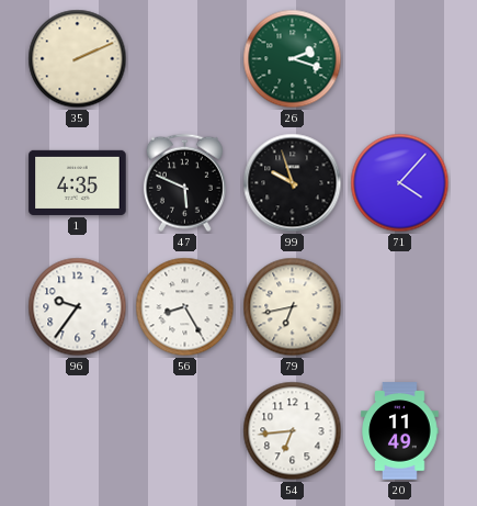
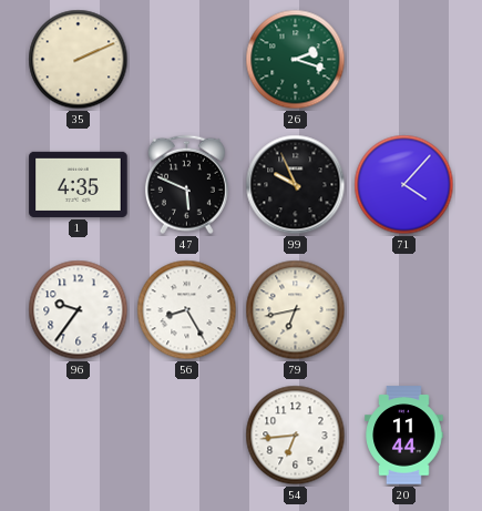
99: 9:57 -> 9:56
20: 11:49 -> 11:44
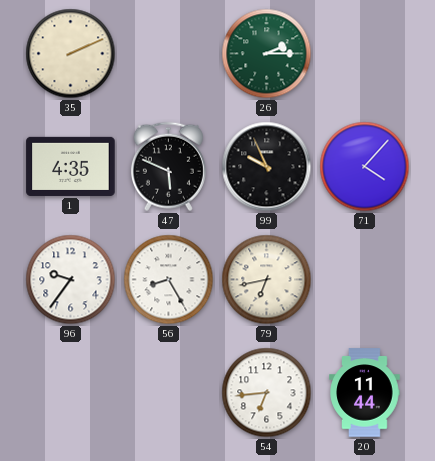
26: 2:18 -> 2:15
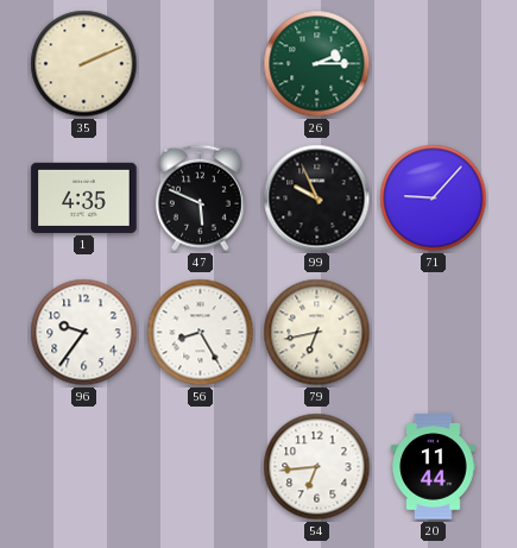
71: 4:07 -> 9:07
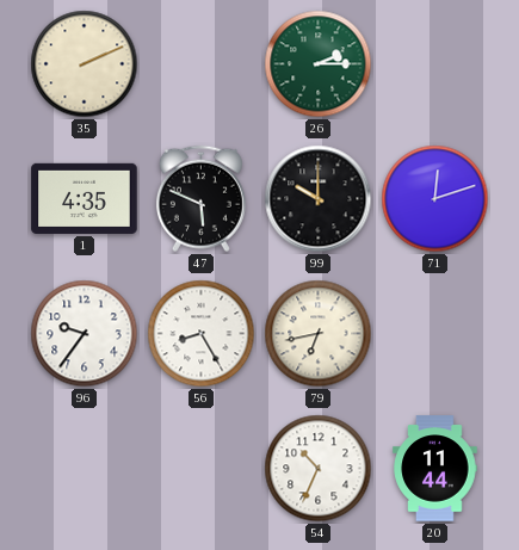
99: 9:56 -> 10:00
71: 9:07 -> 12:12
54: 6:44 -> 10:34
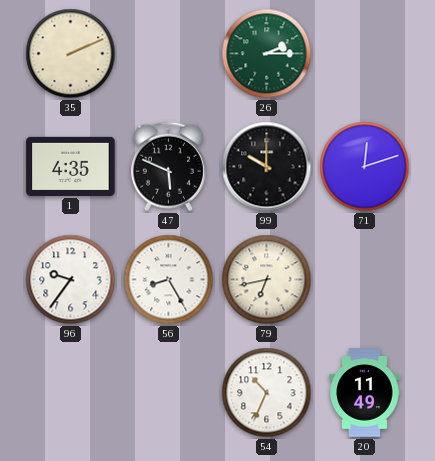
20: 11:44 -> 11:49
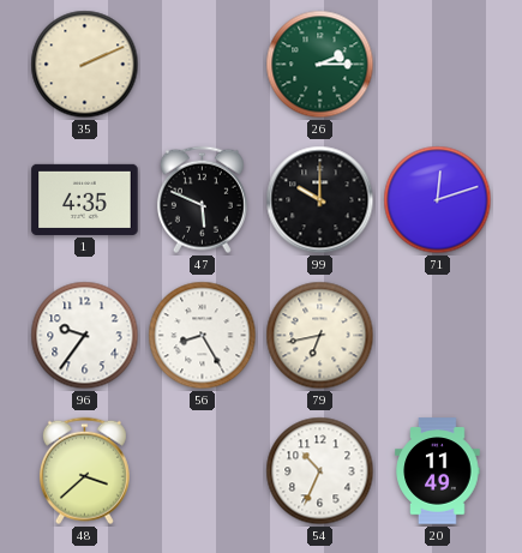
48: none -> 3:38
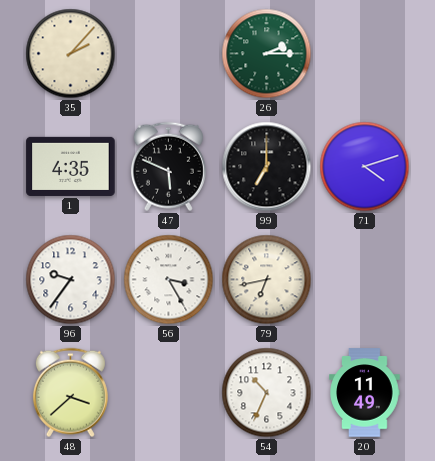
35: 2:11 -> 2:07
99: 10:00 -> 7:00
71: 12:12 -> 4:12
56: 8:25 -> 3:25
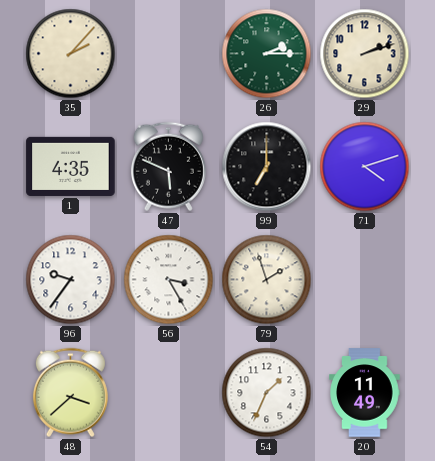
29: none -> 2:12
79: 6:43 -> 1:57
54: 10:34 -> 1:34
